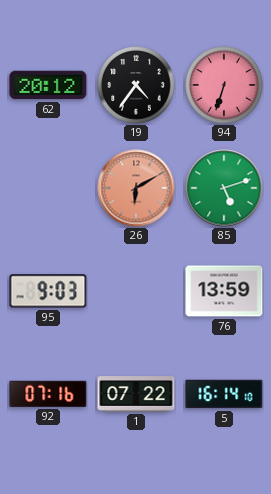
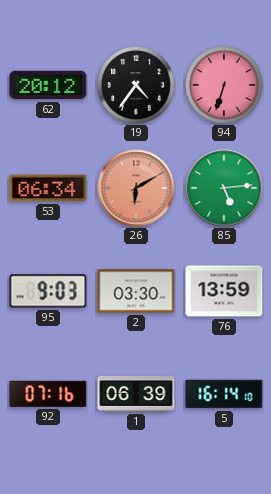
53: none -> 06:34
85: 5:12 -> 5:14
2: none -> 03:30
1: 07:22 -> 06:39
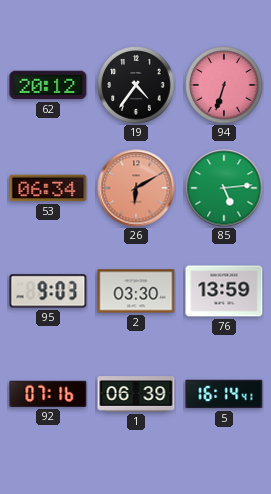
5: 16:14:10 -> 16:14:41
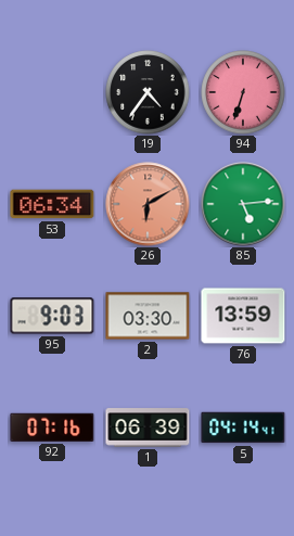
62: 20:12 -> none
5: 16:14 -> 04:14
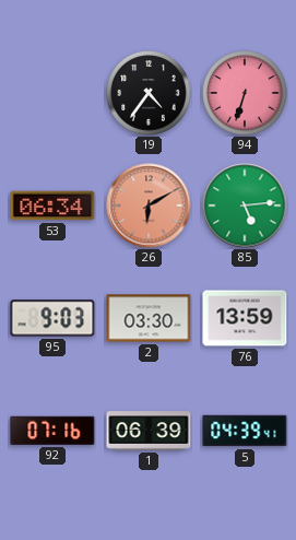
5: 04:14 -> 04:39
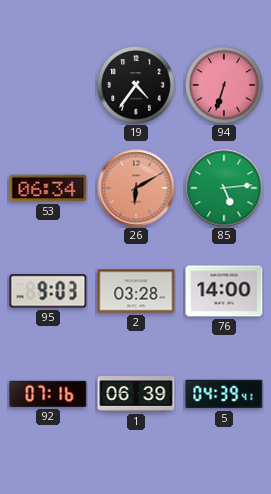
2: 03:30 -> 03:28
76: 13:59 -> 14:00
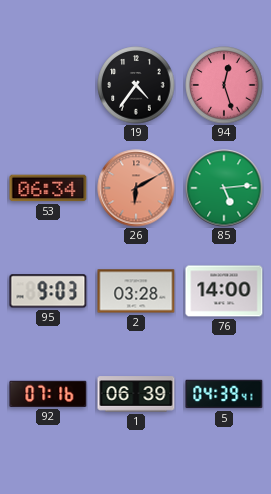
94: 6:33 -> 12:27
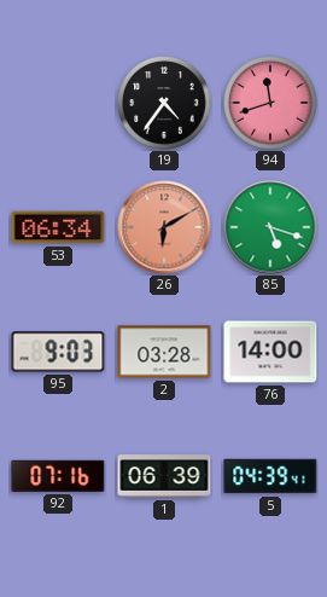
94: 12:27 -> 11:42
85: 5:14 -> 5:18
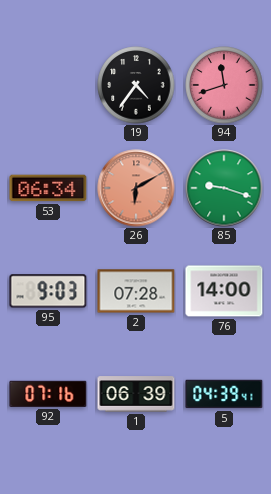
85: 5:18 -> 9:18
2: 03:28 -> 07:28
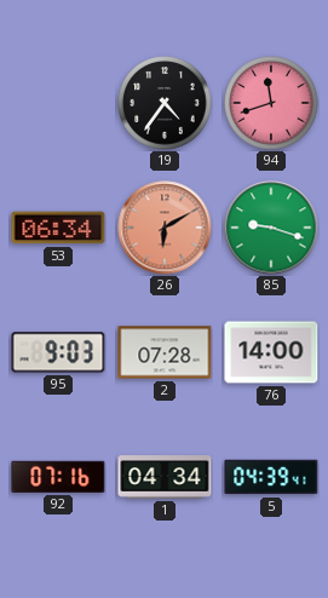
1: 06:39 -> 04:34
